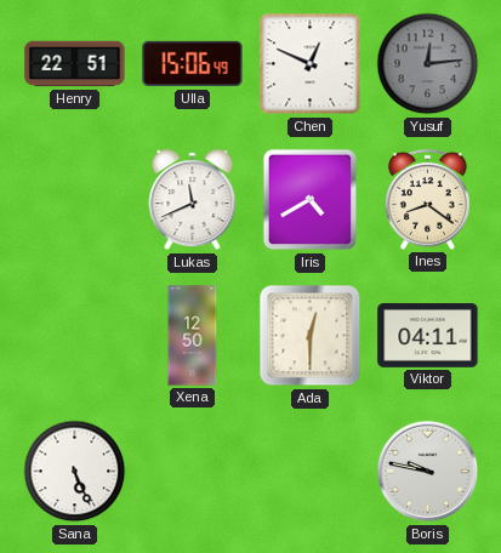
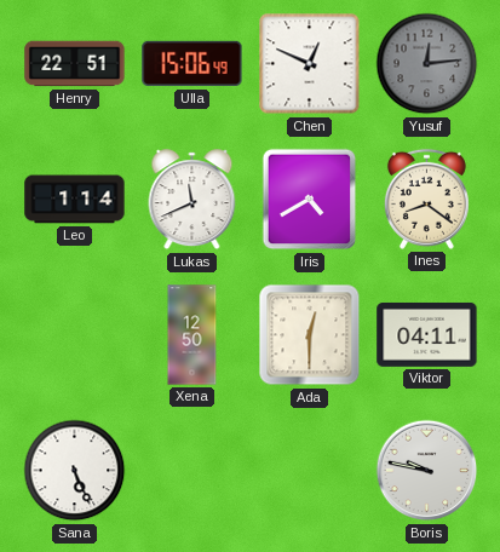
Leo: none -> 1:14
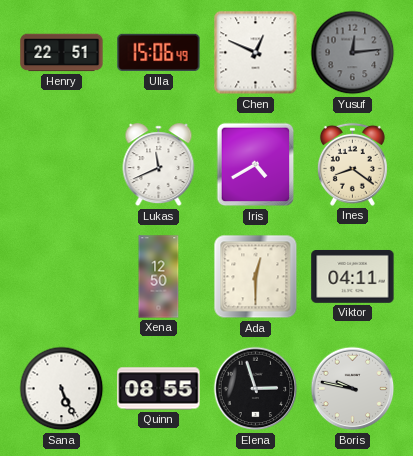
Leo: 1:14 -> none
Quinn: none -> 08:55
Elena: none -> 2:57
